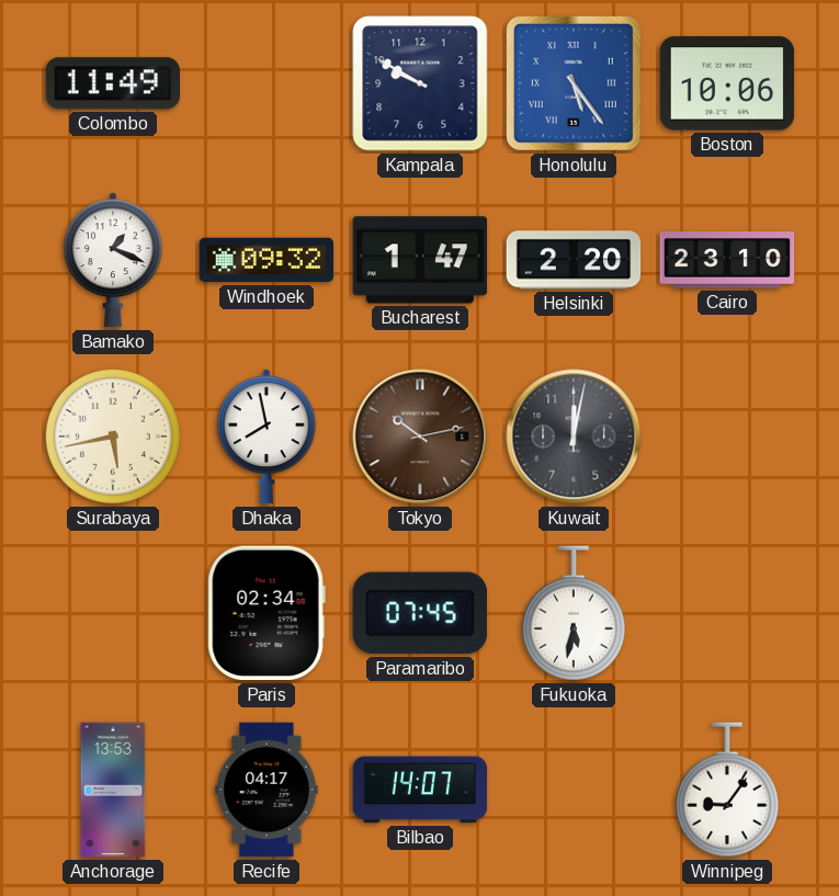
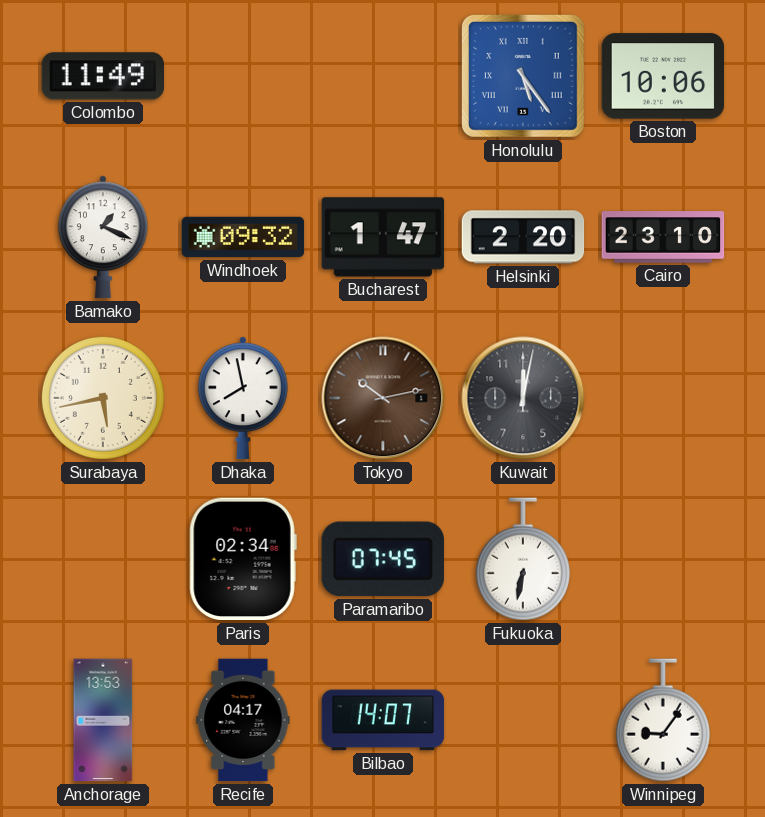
Kampala: 9:50 -> none
Fukuoka: 5:32 -> 6:32
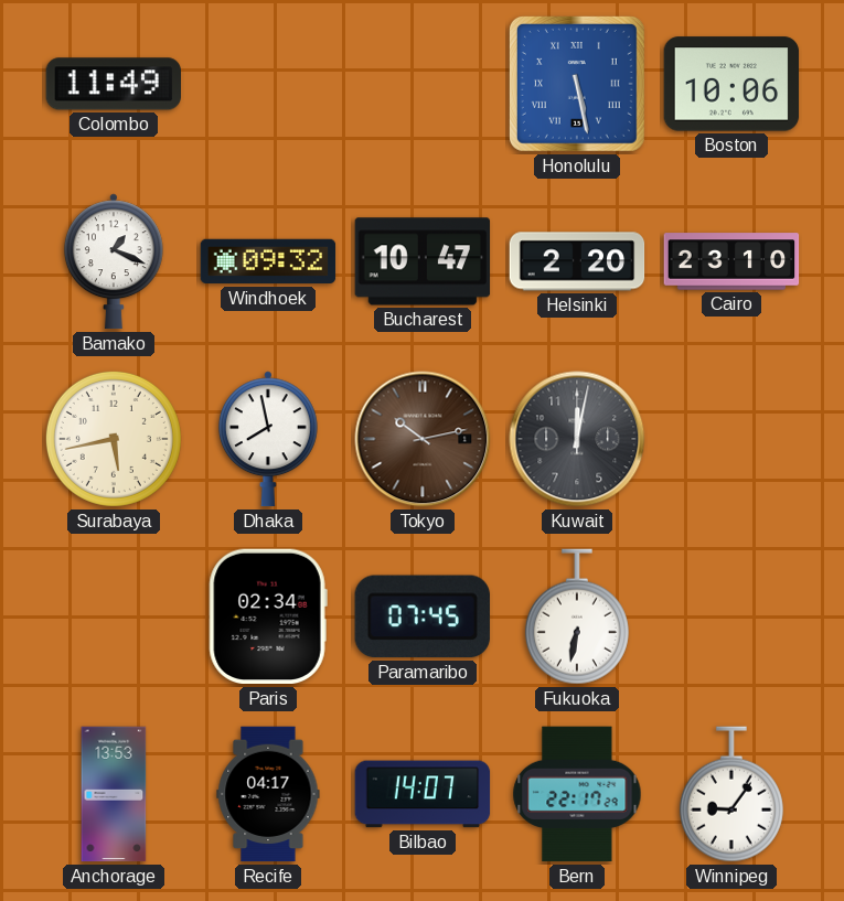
Honolulu: 5:24 -> 5:28
Bucharest: 1:47 -> 10:47
Bern: none -> 22:17
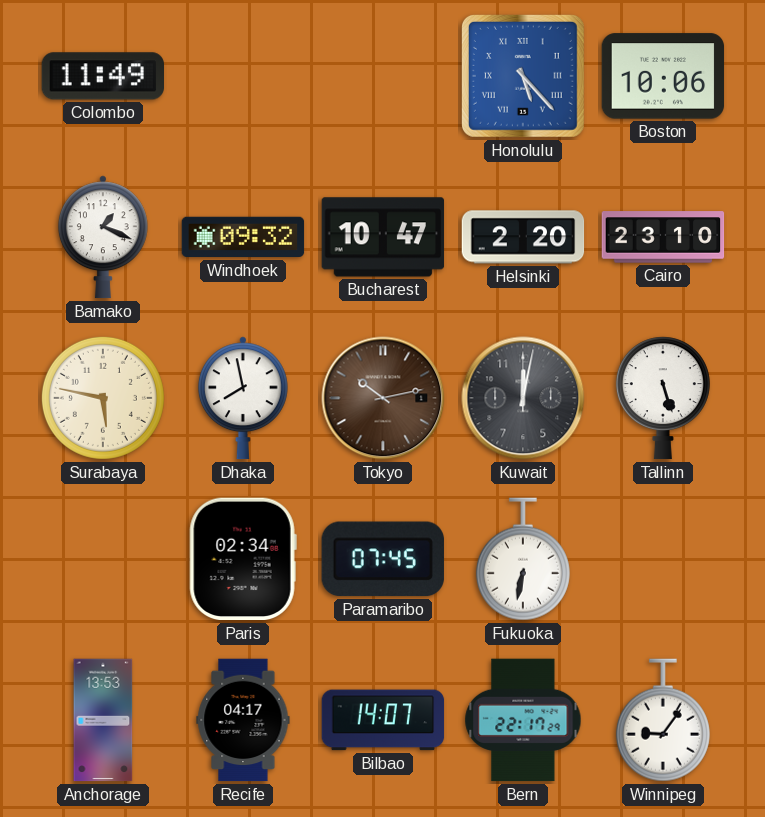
Honolulu: 5:28 -> 5:23
Surabaya: 5:43 -> 5:47
Tallinn: none -> 5:27
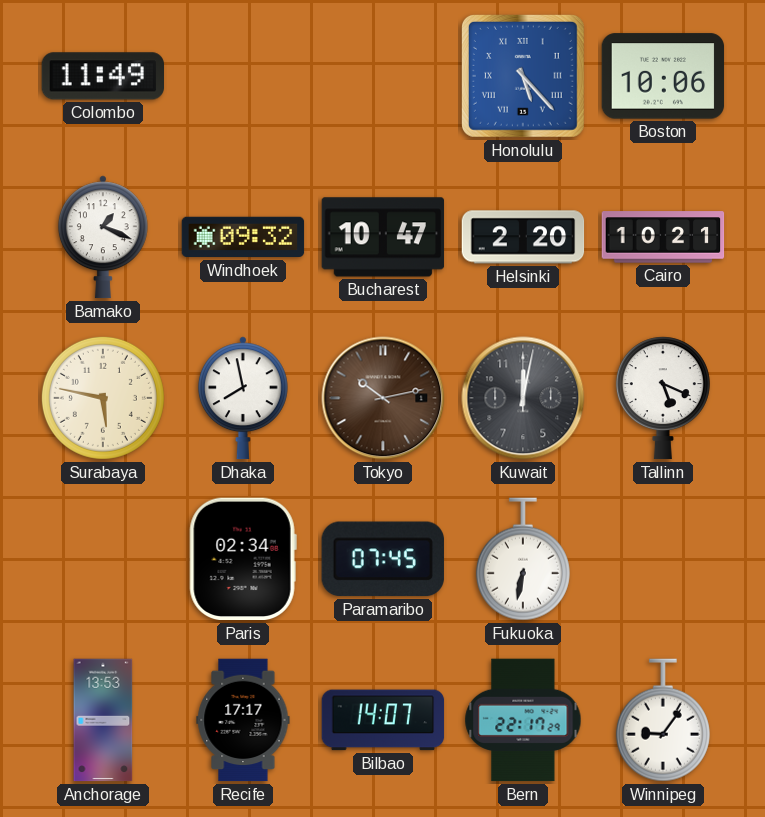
Cairo: 23:10 -> 10:21
Tallinn: 5:27 -> 5:19
Recife: 04:17 -> 17:17
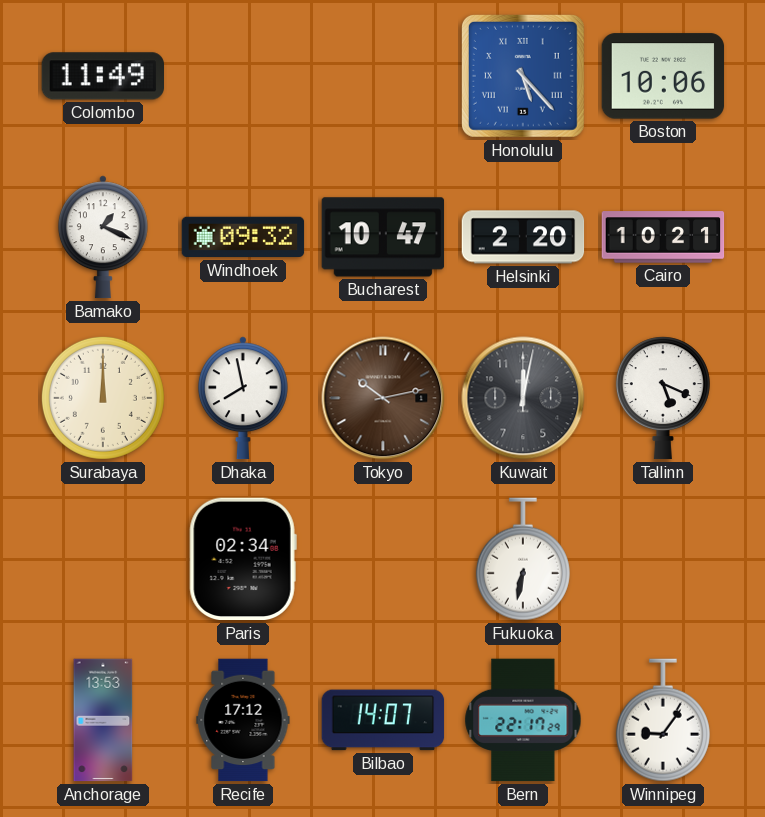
Surabaya: 5:47 -> 12:00
Paramaribo: 07:45 -> none
Recife: 17:17 -> 17:12
